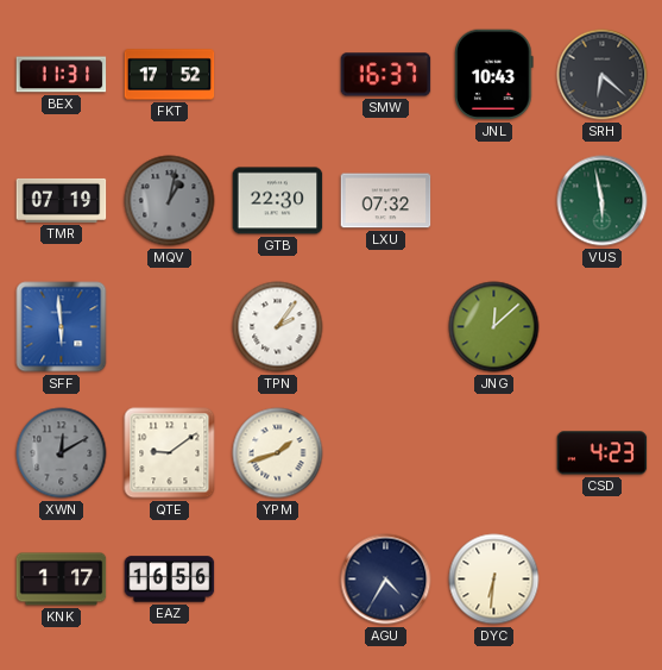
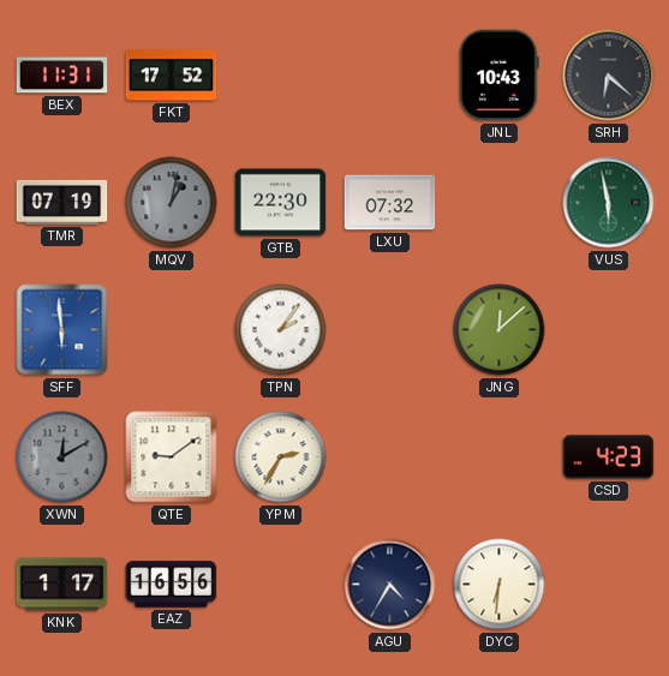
SMW: 16:37 -> none
YPM: 1:42 -> 2:35
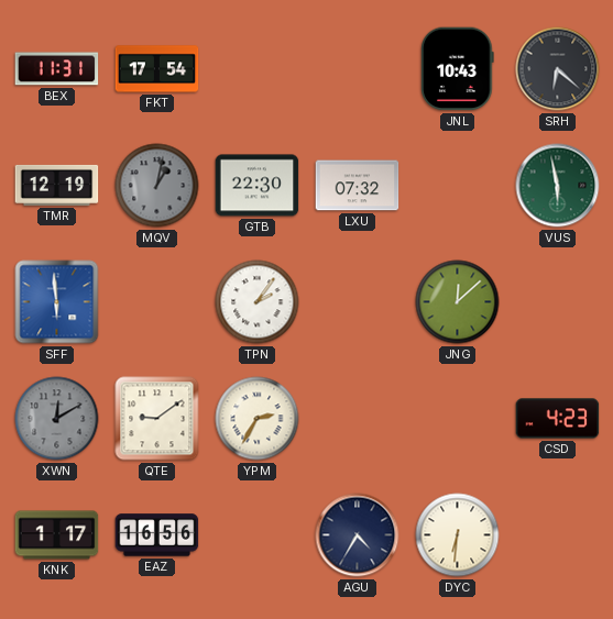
FKT: 17:52 -> 17:54
TMR: 07:19 -> 12:19
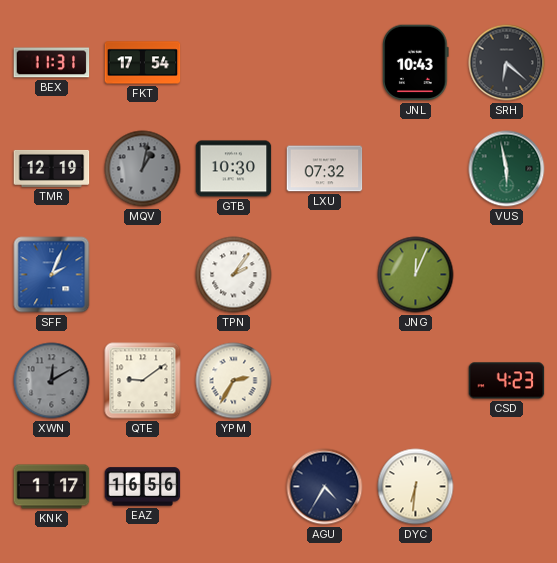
GTB: 22:30 -> 10:30
SFF: 5:59 -> 2:04
JNG: 12:08 -> 12:04
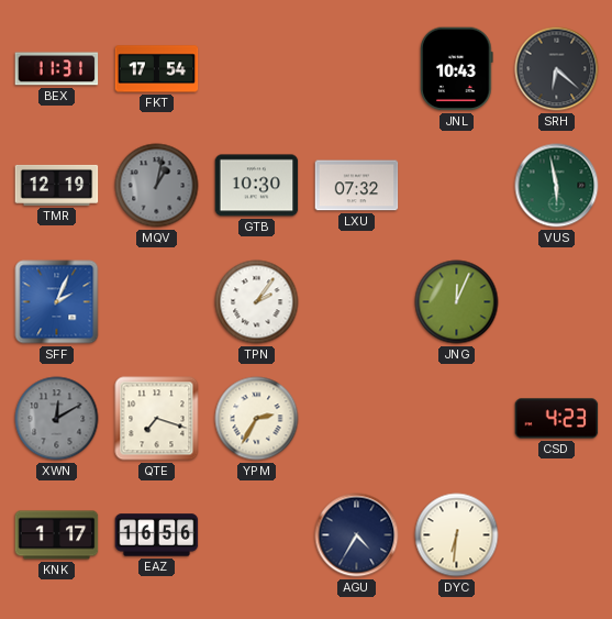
QTE: 9:09 -> 7:18
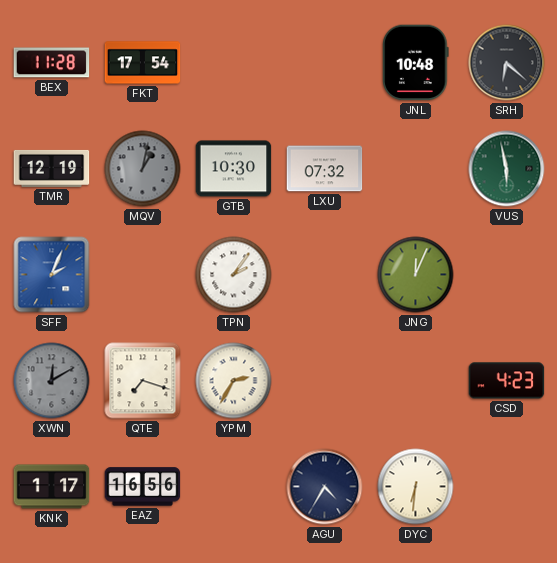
BEX: 11:31 -> 11:28
JNL: 10:43 -> 10:48
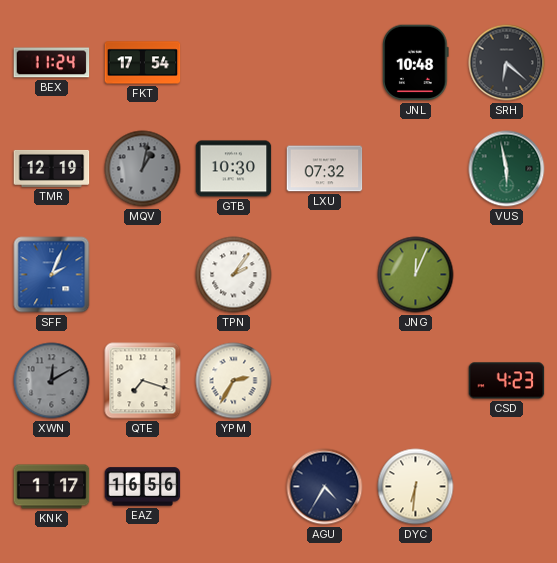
BEX: 11:28 -> 11:24
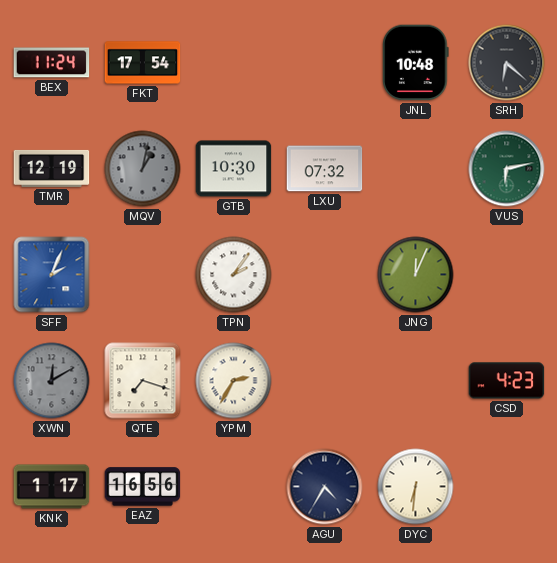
VUS: 5:58 -> 6:13
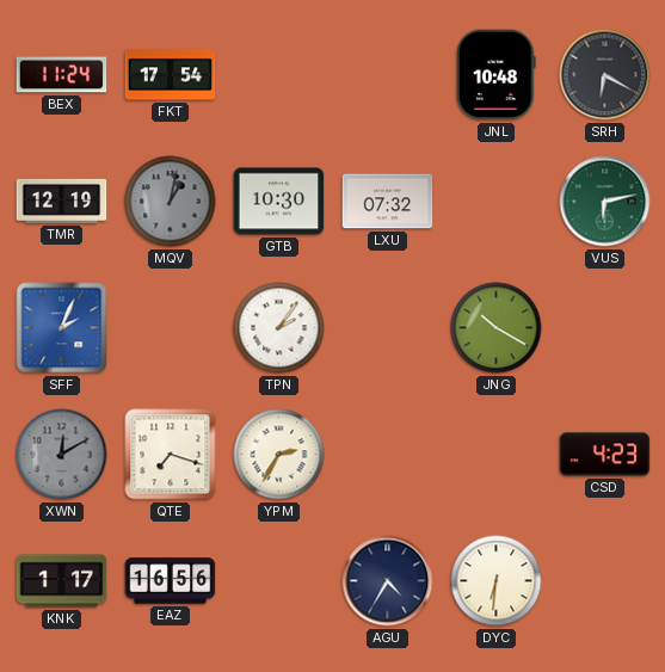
SRH: 6:22 -> 6:20
JNG: 12:04 -> 10:20
